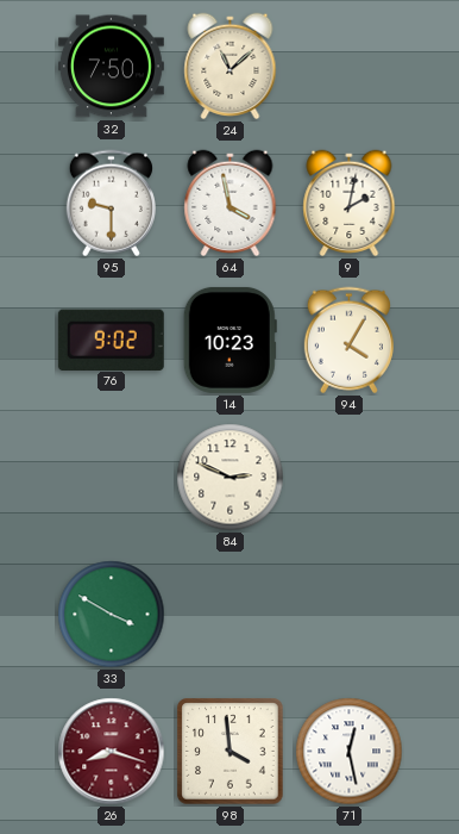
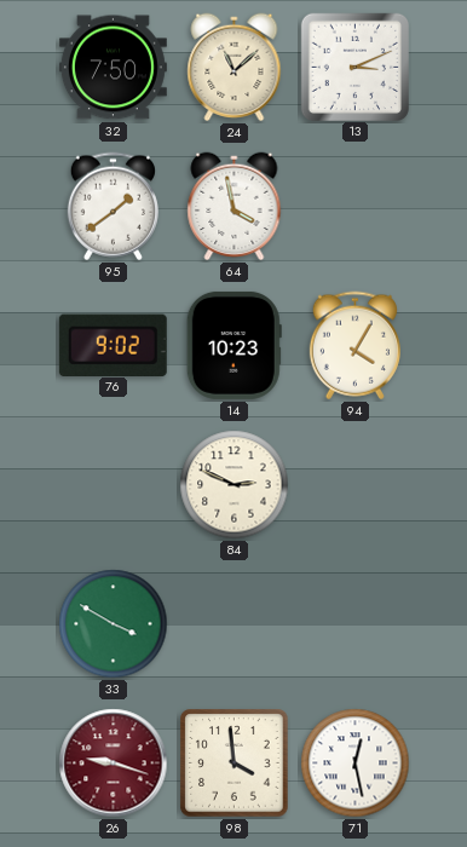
13: none -> 3:11
95: 9:30 -> 1:39
9: 2:02 -> none
26: 8:18 -> 9:18
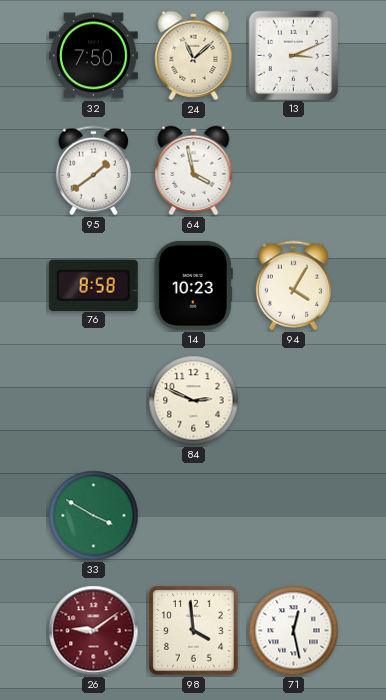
76: 9:02 -> 8:58
26: 9:18 -> 9:09
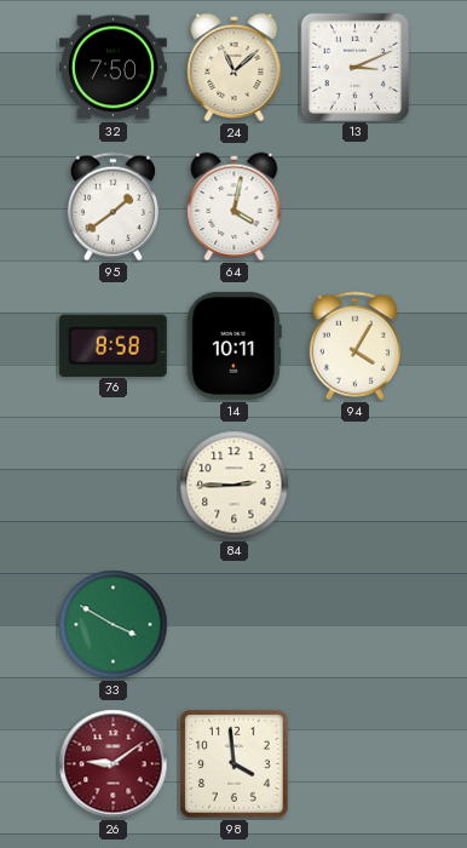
64: 3:58 -> 4:02
14: 10:23 -> 10:11
84: 2:49 -> 2:45
71: 12:28 -> none
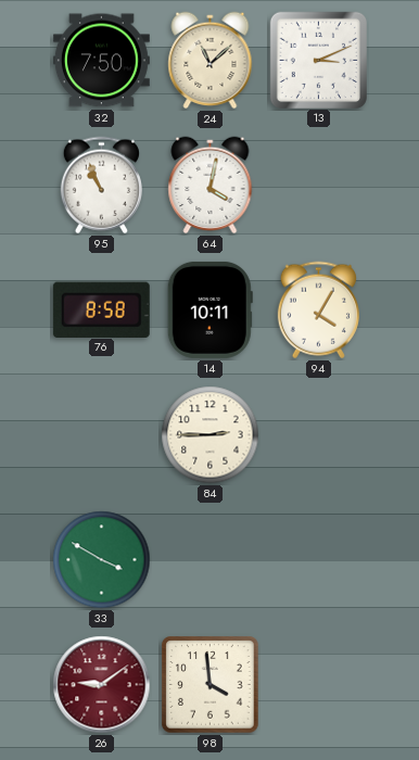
95: 1:39 -> 10:56
